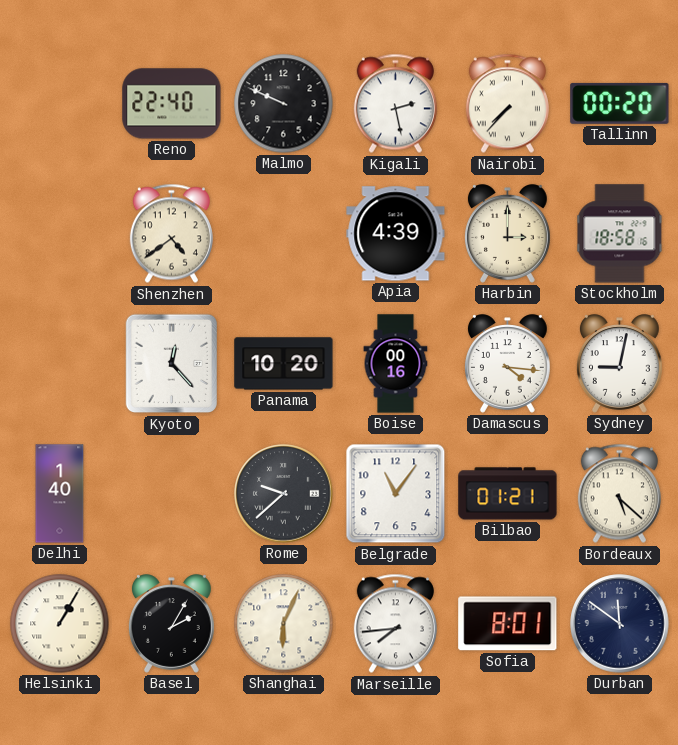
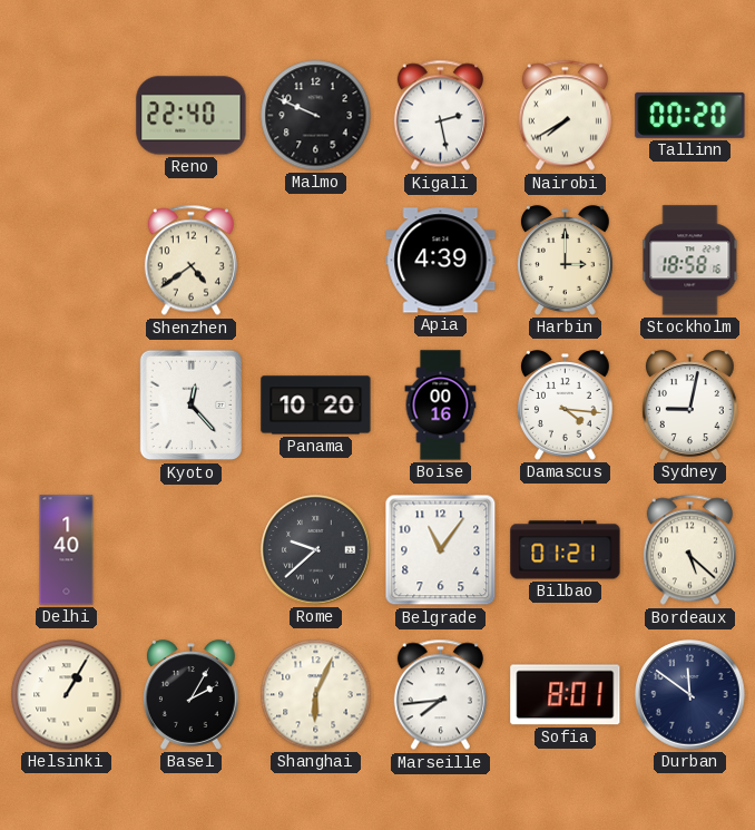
Nairobi: 7:37 -> 7:40
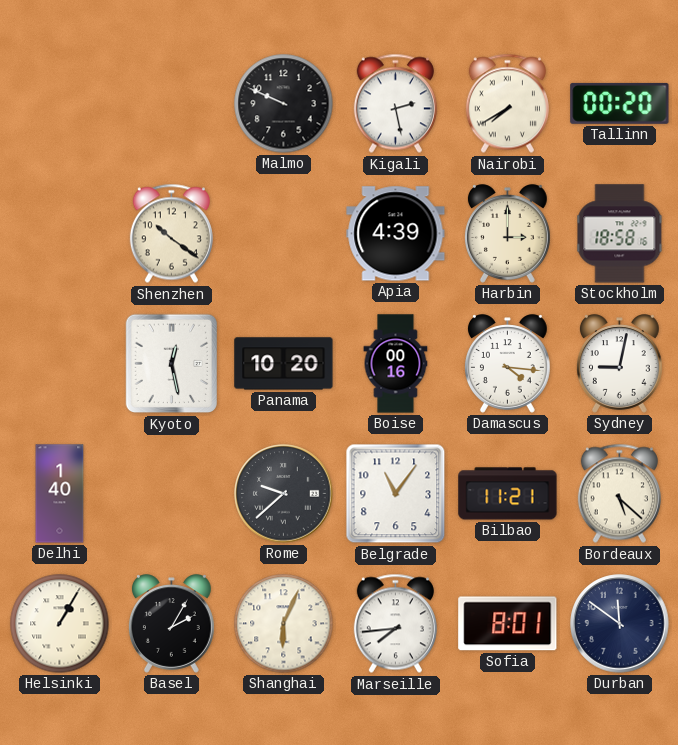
Reno: 22:40 -> none
Shenzhen: 4:39 -> 10:21
Kyoto: 12:23 -> 12:28
Bilbao: 01:21 -> 11:21
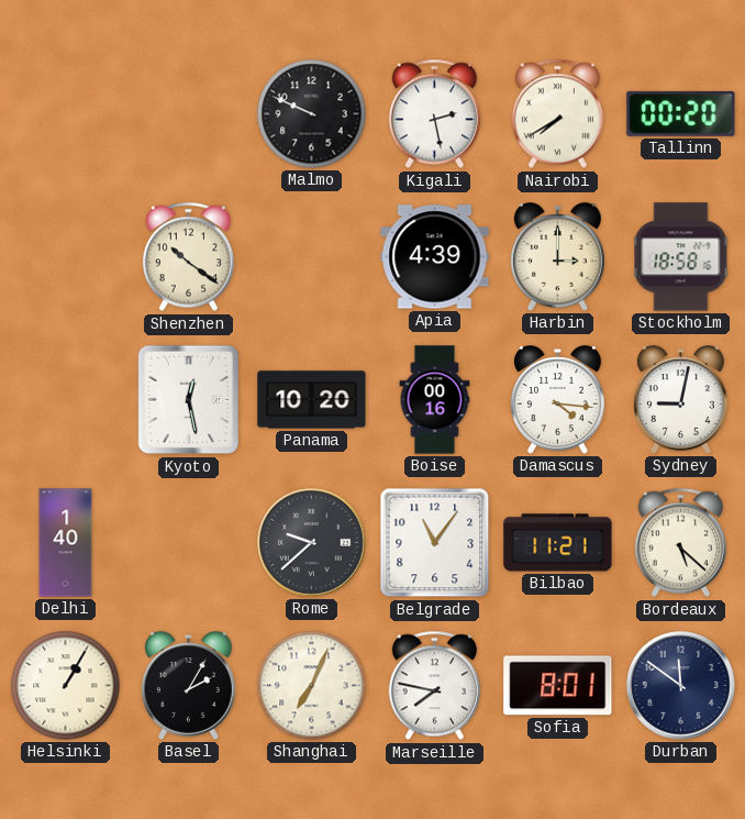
Shanghai: 6:04 -> 7:04
Marseille: 7:44 -> 7:47
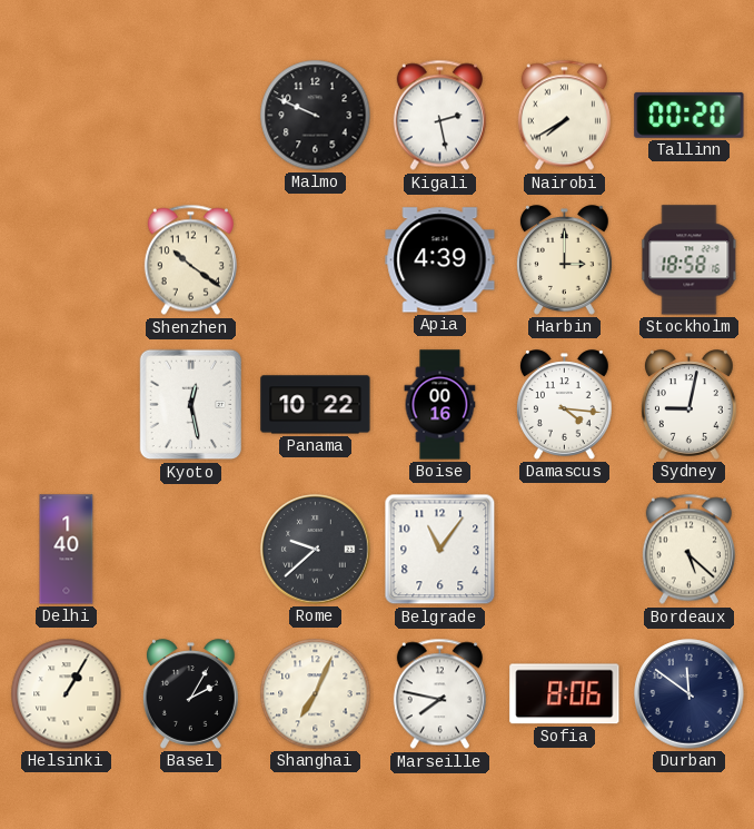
Panama: 10:20 -> 10:22
Bilbao: 11:21 -> none
Sofia: 8:01 -> 8:06
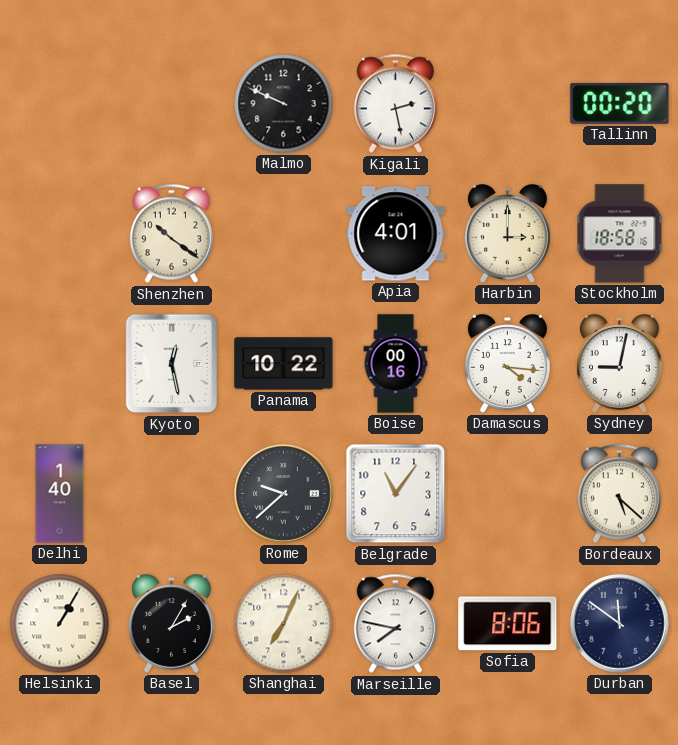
Nairobi: 7:40 -> none
Apia: 4:39 -> 4:01
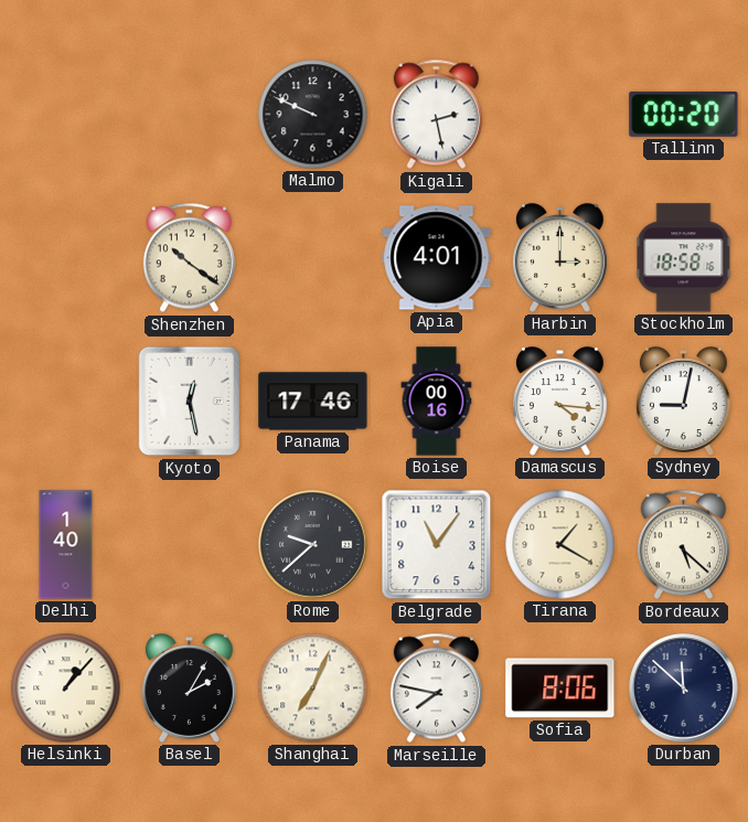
Panama: 10:22 -> 17:46
Tirana: none -> 1:20
Helsinki: 1:05 -> 1:07
Durban: 11:51 -> 11:52
